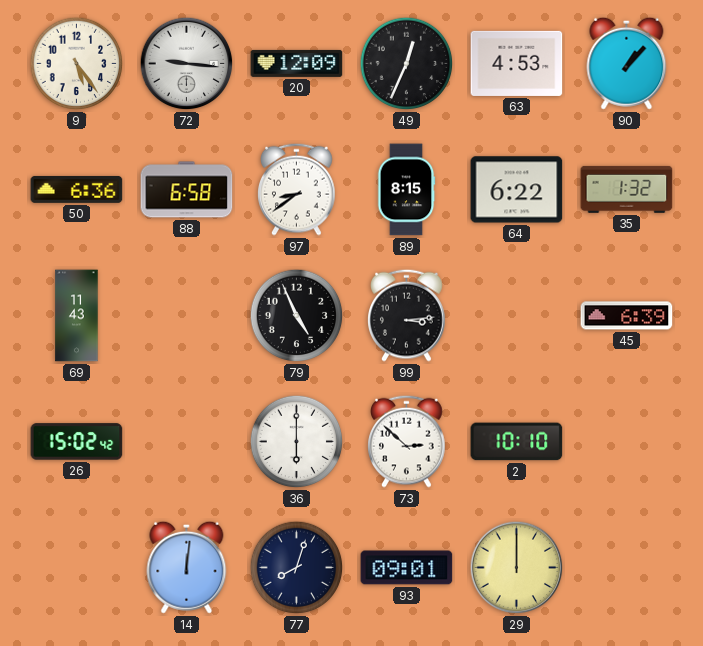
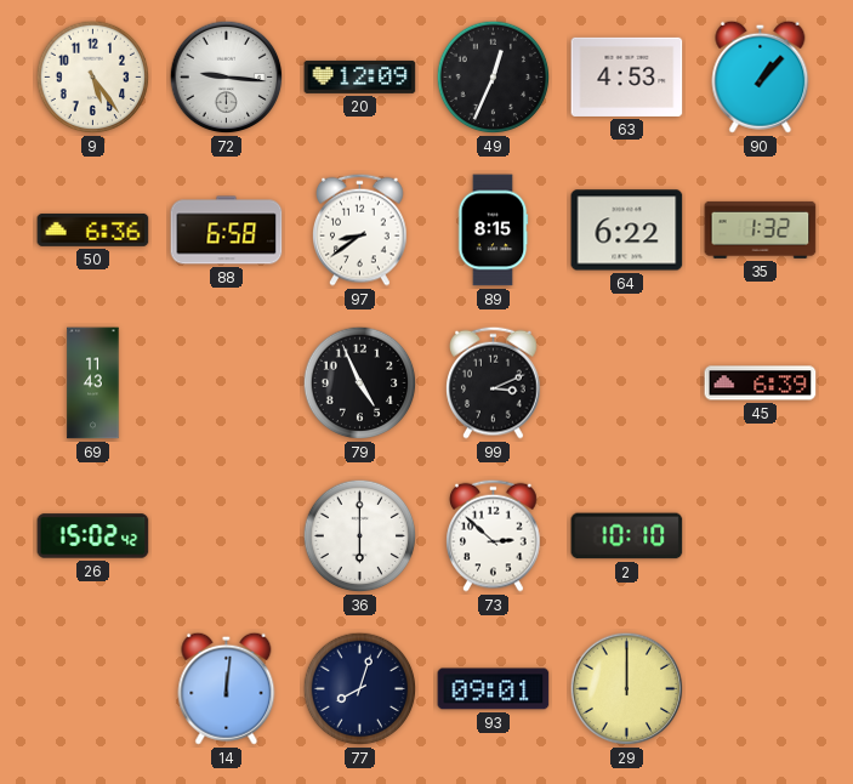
99: 3:14 -> 3:11
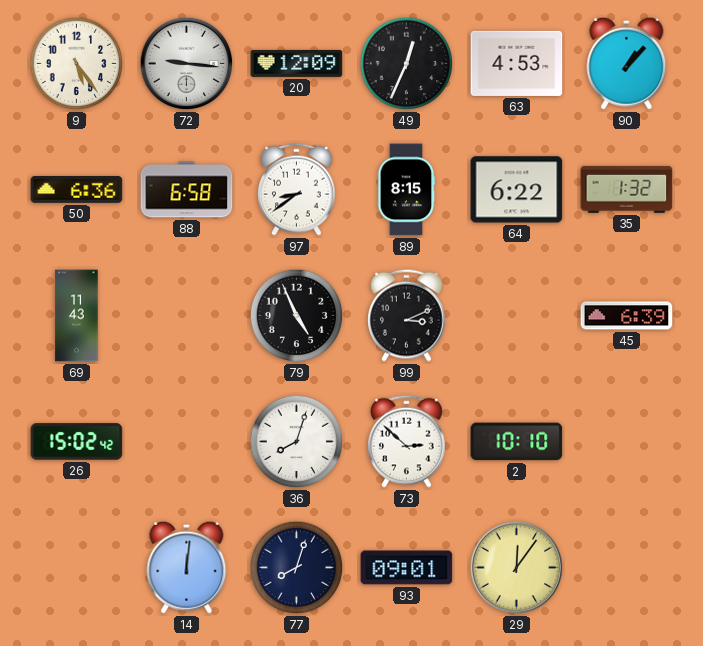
36: 6:00 -> 8:03
29: 12:00 -> 12:06
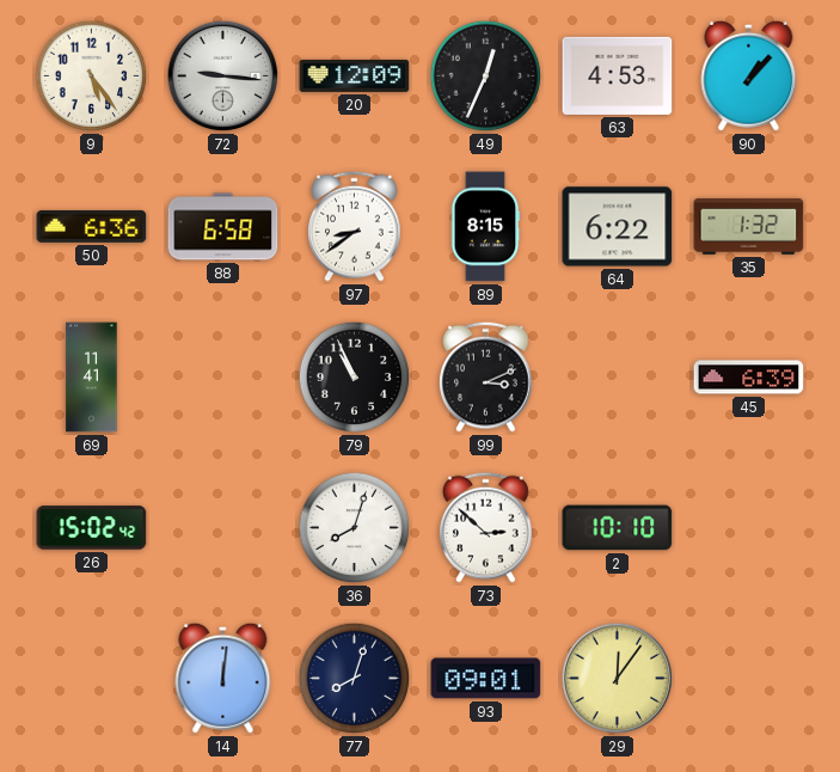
69: 11:43 -> 11:41
79: 4:56 -> 10:56
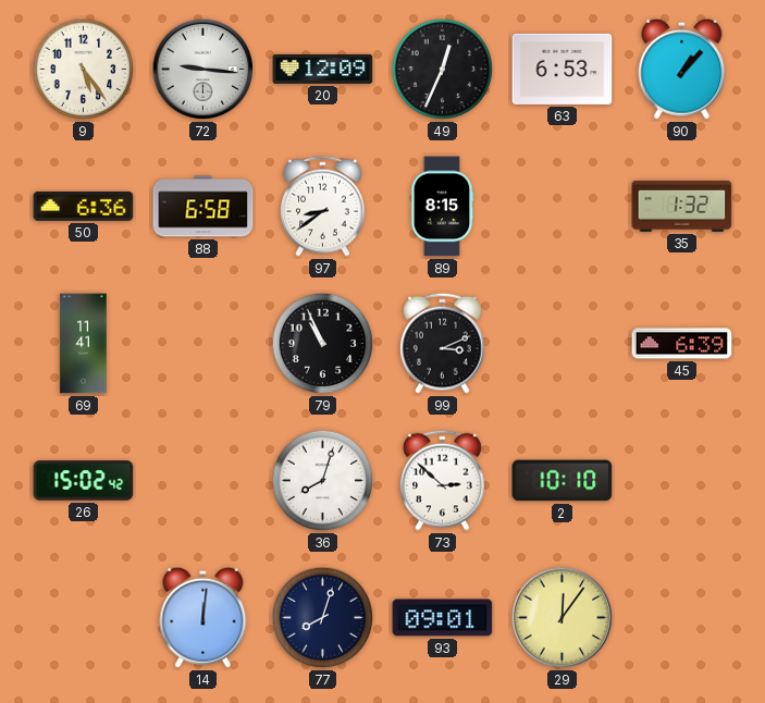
63: 4:53 -> 6:53
64: 6:22 -> none
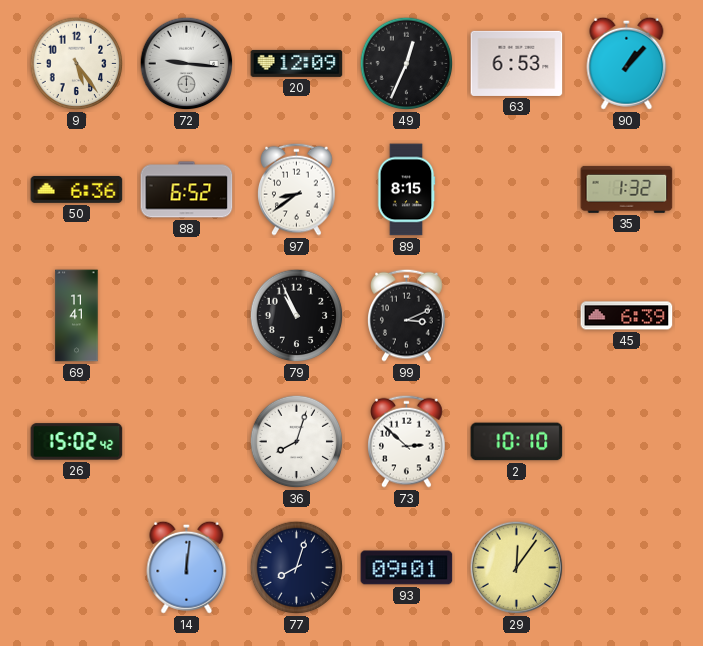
88: 6:58 -> 6:52
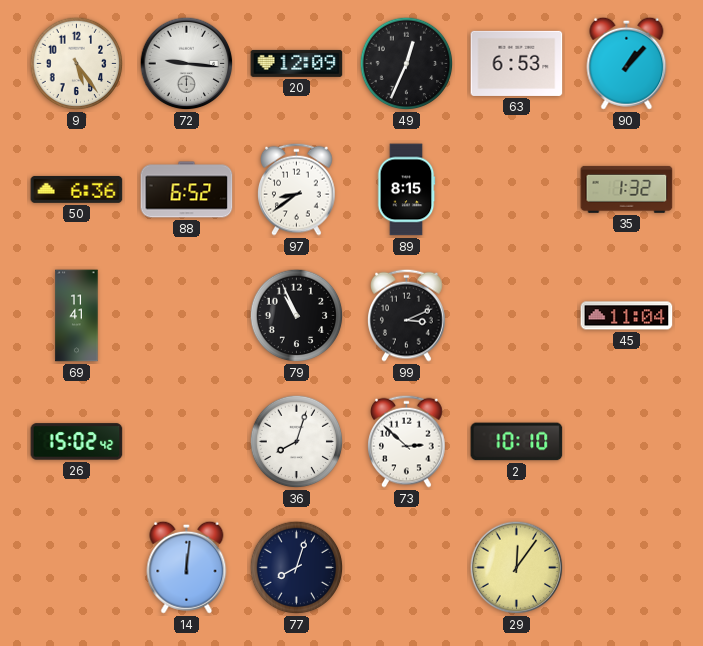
45: 6:39 -> 11:04
93: 09:01 -> none
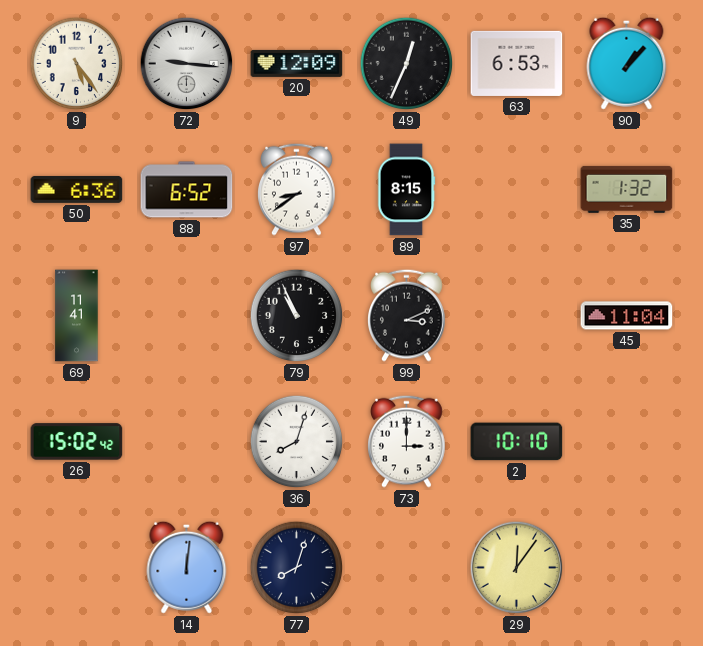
73: 2:52 -> 3:00
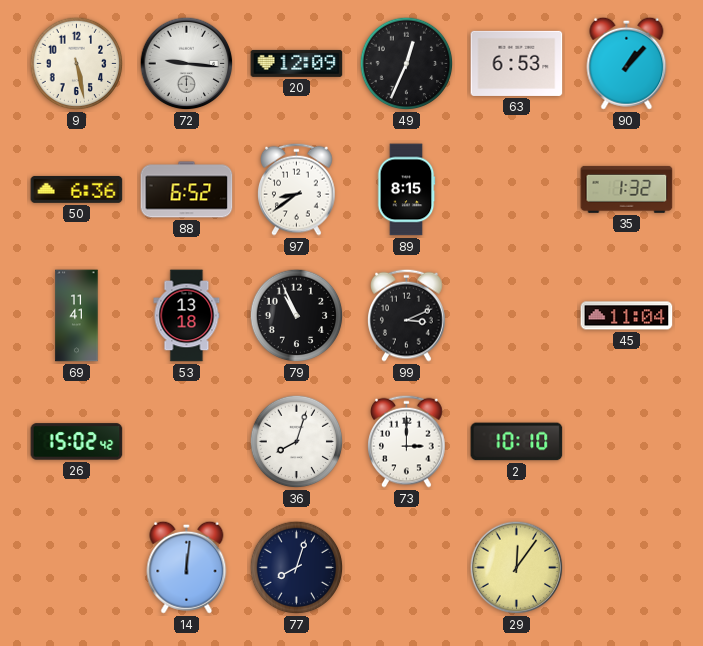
9: 5:24 -> 5:28
53: none -> 13:18
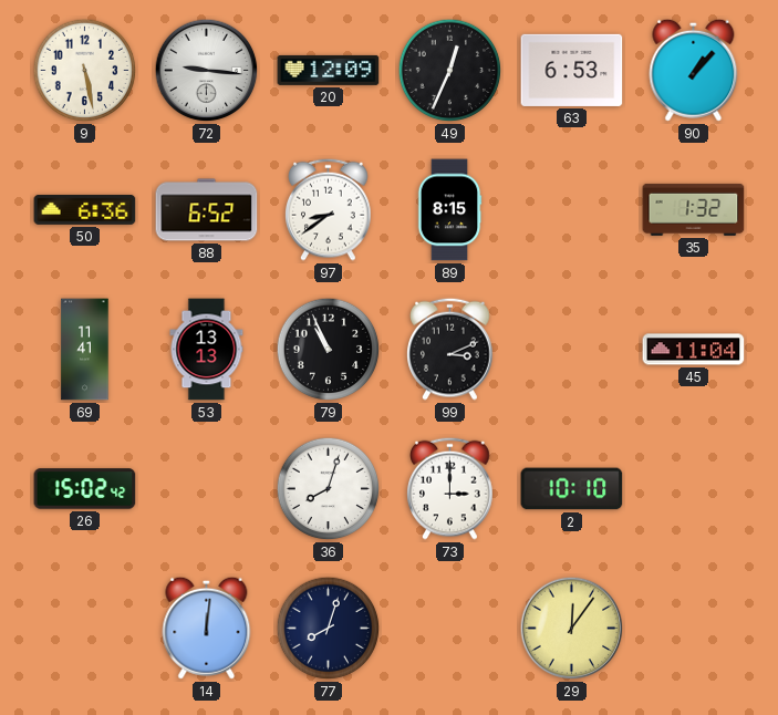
53: 13:18 -> 13:13
